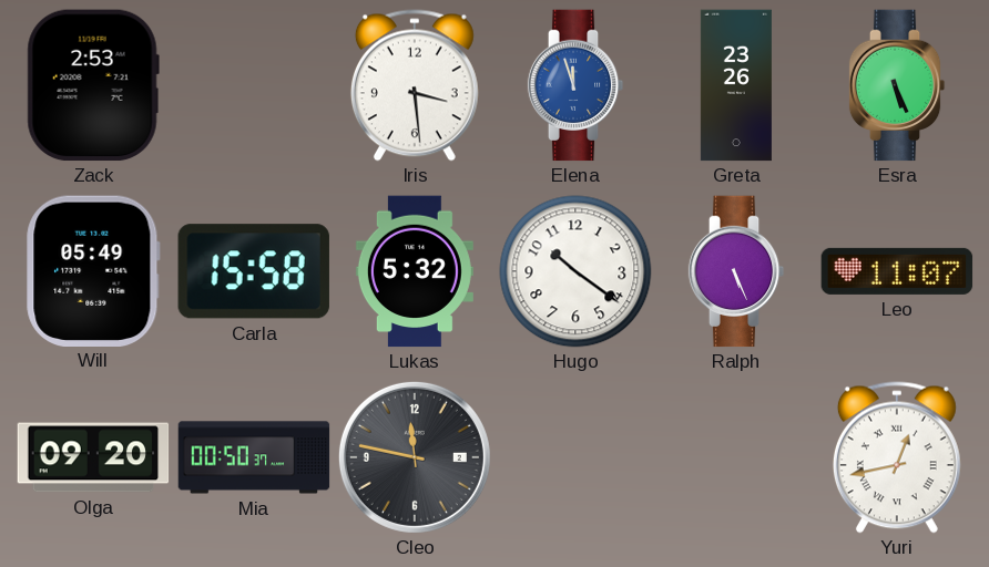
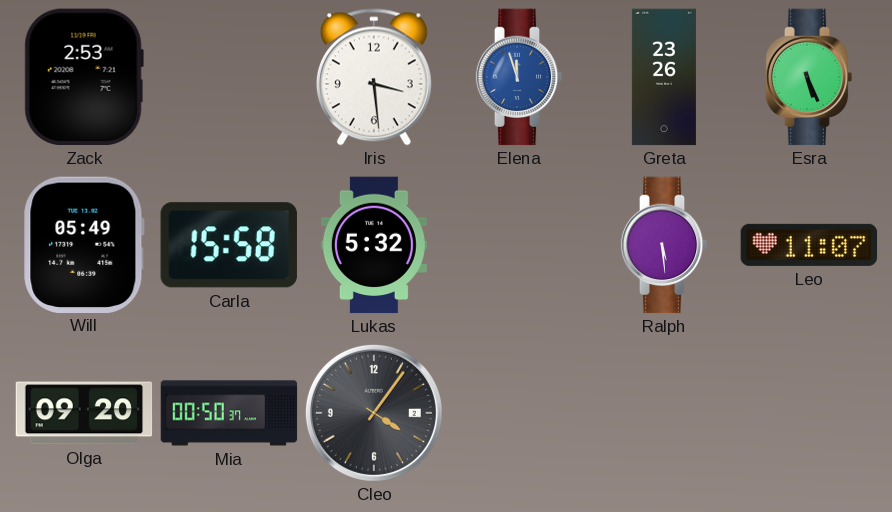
Hugo: 10:21 -> none
Ralph: 5:26 -> 5:29
Cleo: 11:47 -> 4:06
Yuri: 12:43 -> none
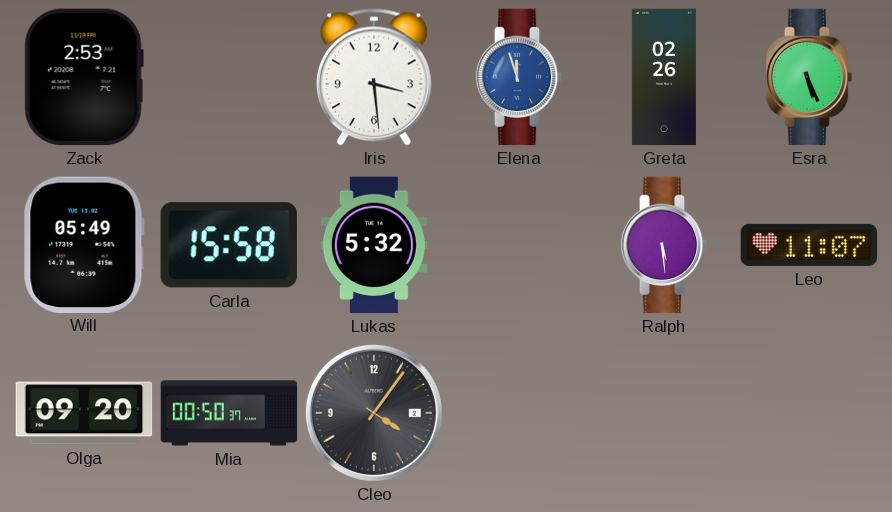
Greta: 23:26 -> 02:26
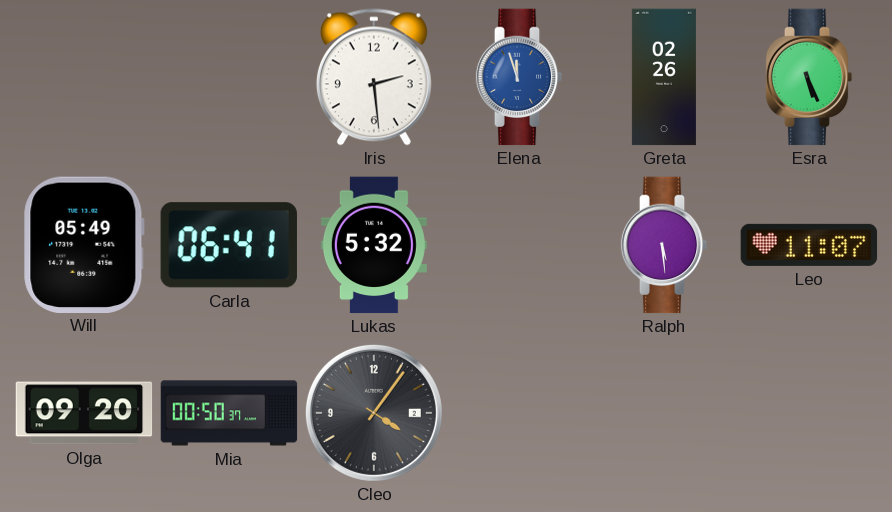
Zack: 2:53 -> none
Iris: 3:29 -> 2:29
Carla: 15:58 -> 06:41
